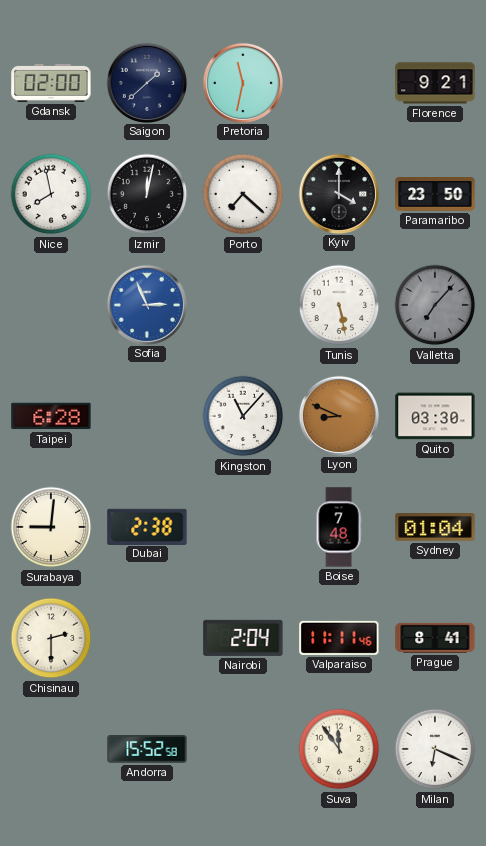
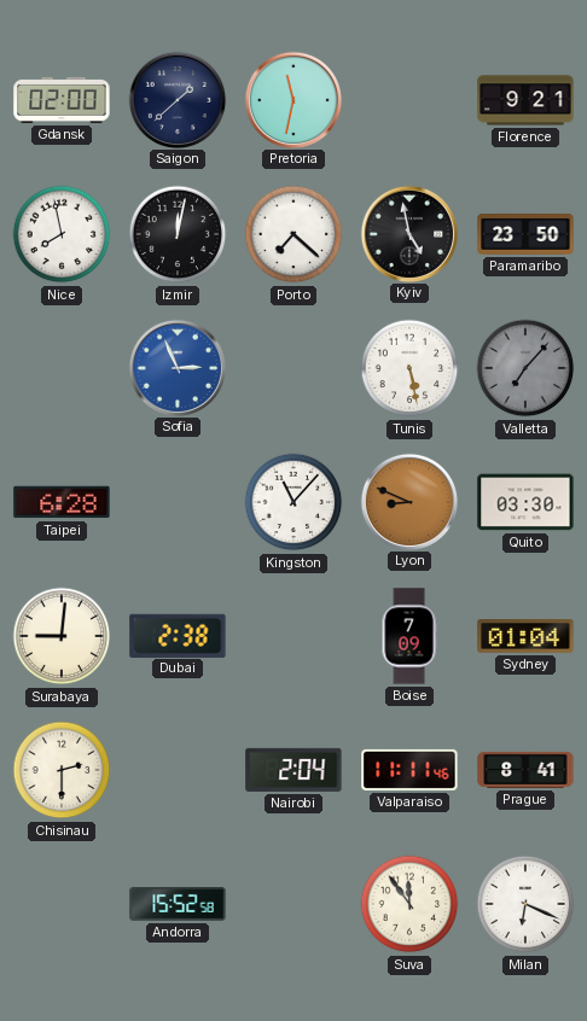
Kyiv: 4:00 -> 4:58
Boise: 7:48 -> 7:09
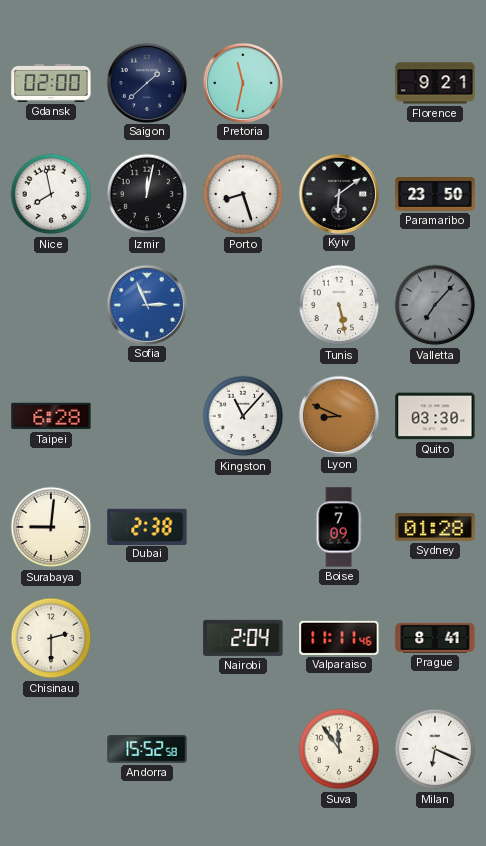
Porto: 7:22 -> 8:27
Kyiv: 4:58 -> 6:09
Sydney: 01:04 -> 01:28
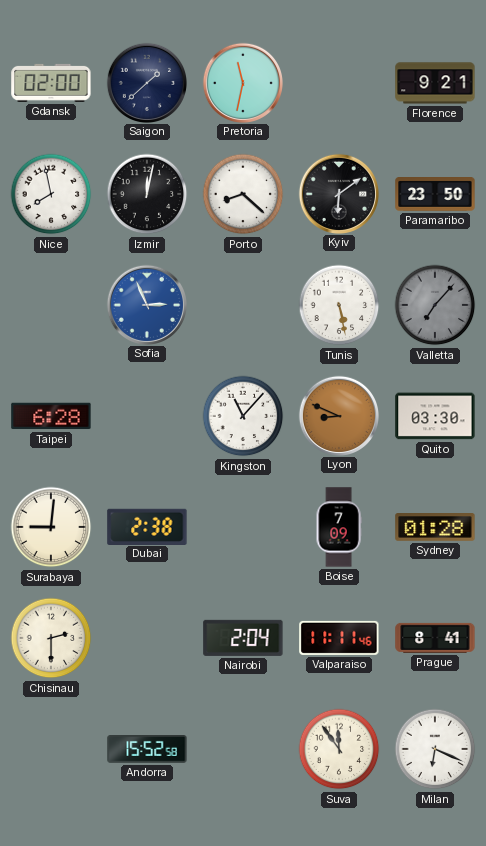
Porto: 8:27 -> 8:22
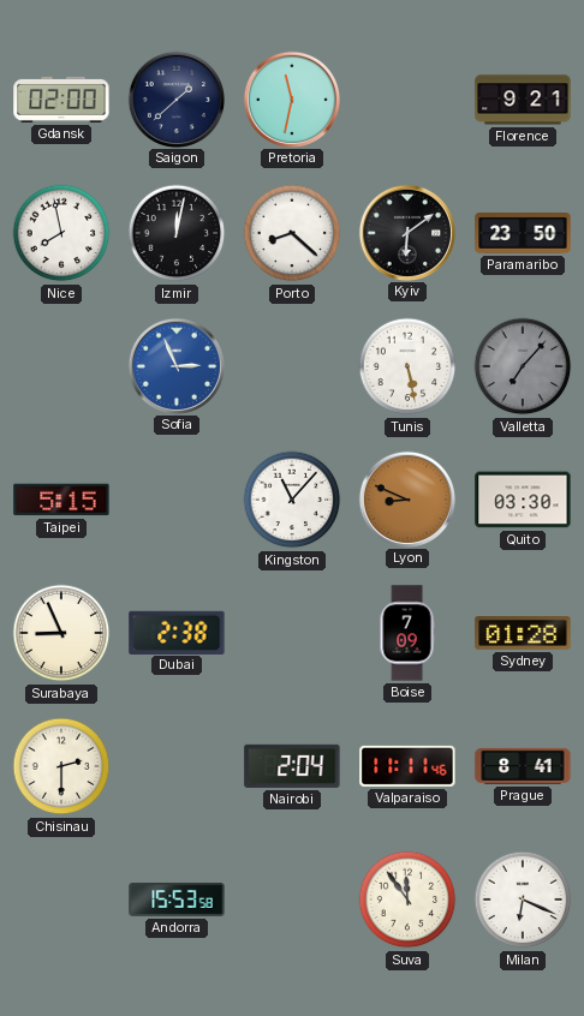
Taipei: 6:28 -> 5:15
Surabaya: 9:01 -> 8:56
Andorra: 15:52 -> 15:53
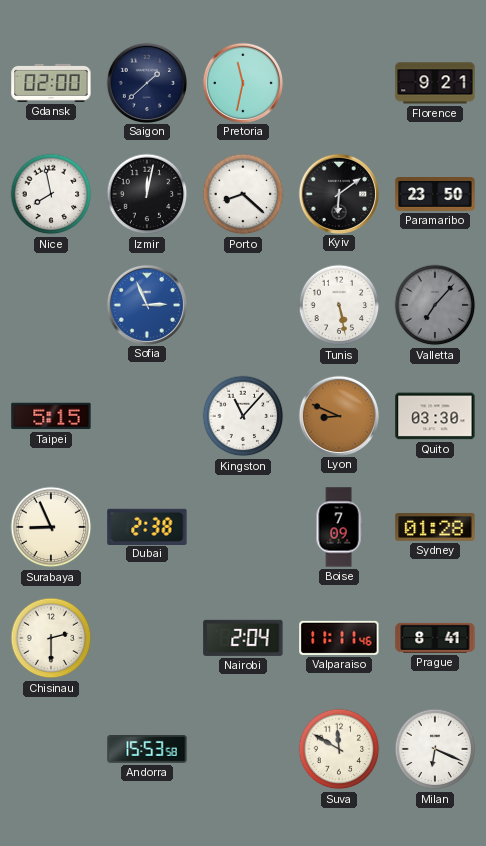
Suva: 11:54 -> 11:50
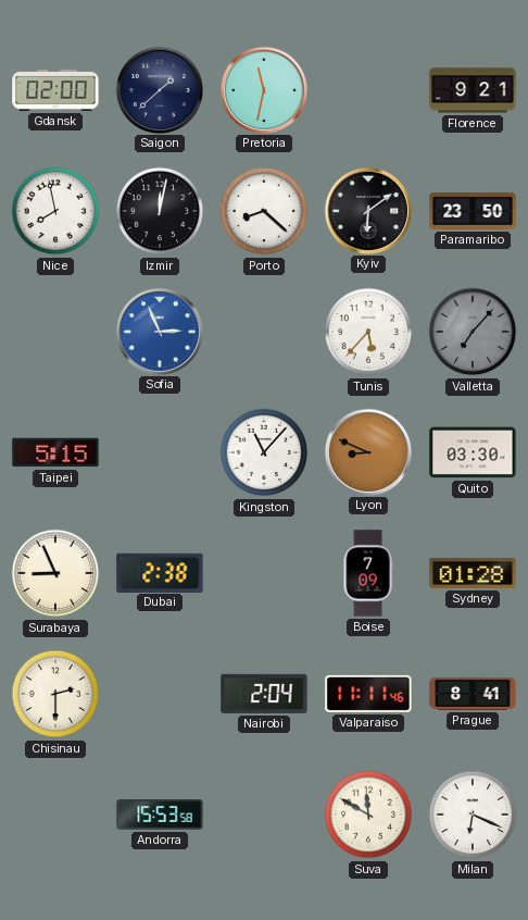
Tunis: 5:28 -> 5:37
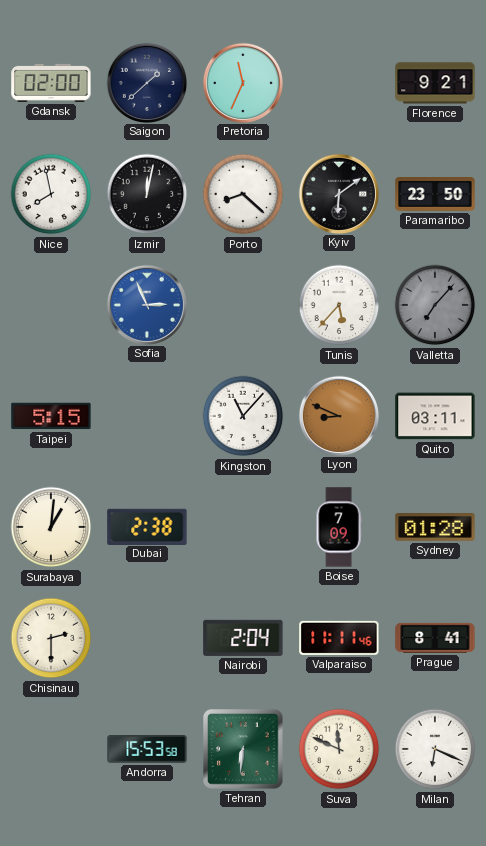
Pretoria: 11:32 -> 11:34
Quito: 03:30 -> 03:11
Surabaya: 8:56 -> 1:01
Tehran: none -> 6:31
Suva: 11:50 -> 11:49
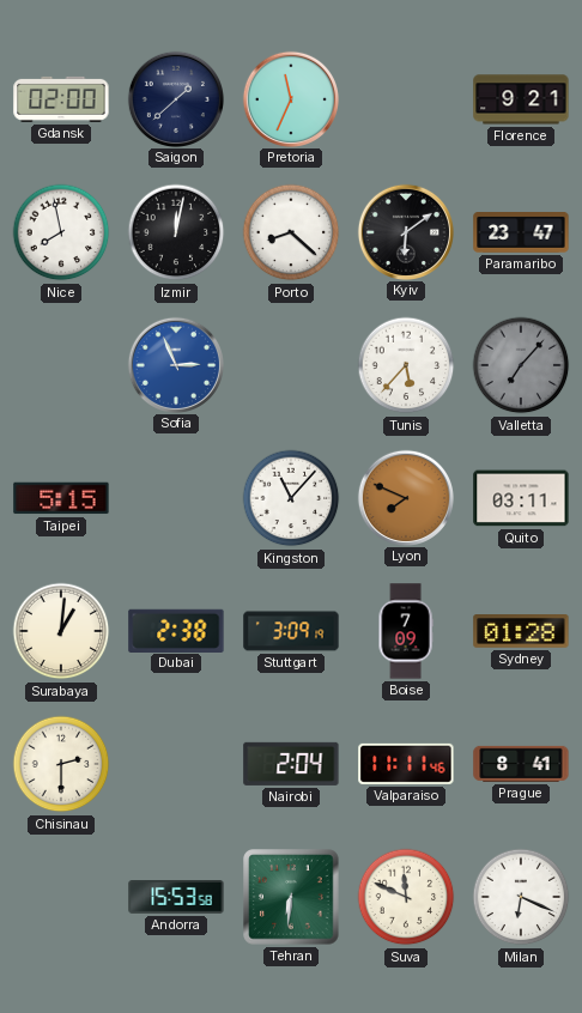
Paramaribo: 23:50 -> 23:47
Lyon: 8:49 -> 7:49
Stuttgart: none -> 3:09
